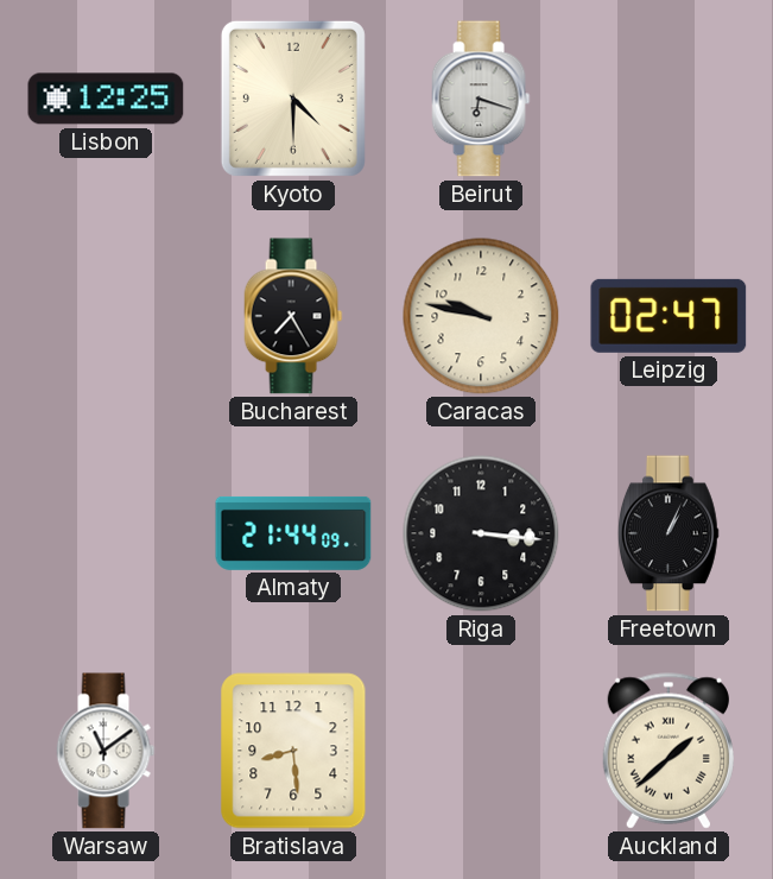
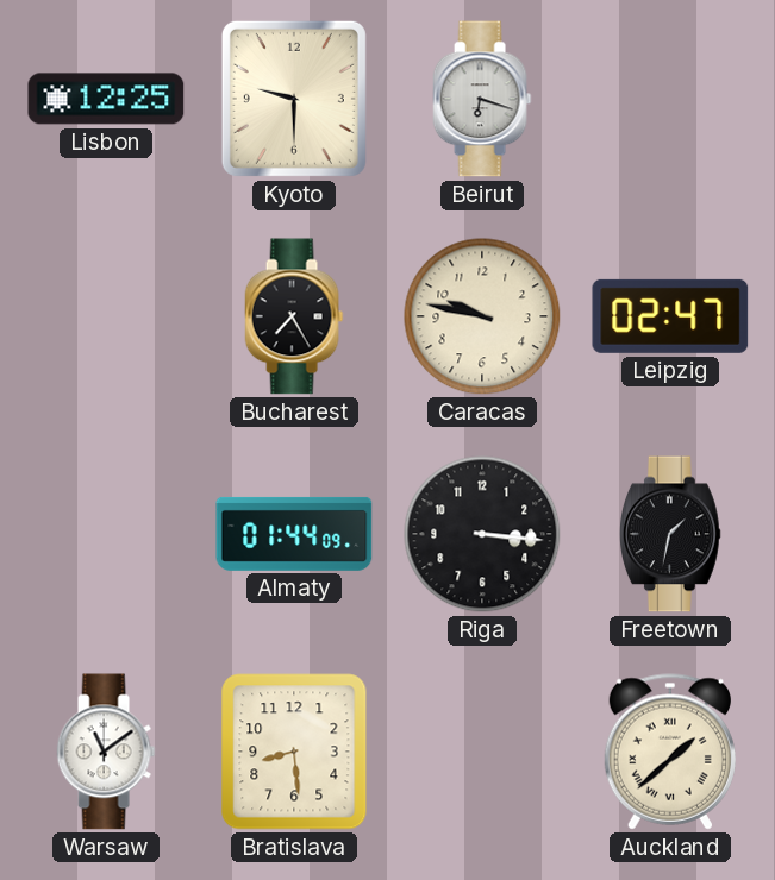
Kyoto: 4:30 -> 9:30
Almaty: 21:44 -> 01:44
Freetown: 1:04 -> 1:32
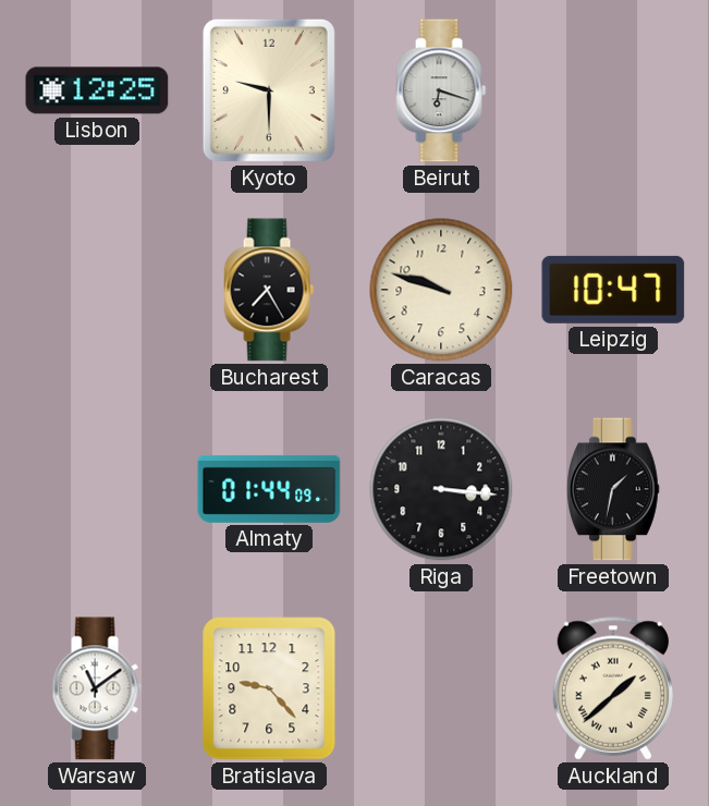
Caracas: 9:47 -> 9:48
Leipzig: 02:47 -> 10:47
Bratislava: 8:29 -> 9:23
